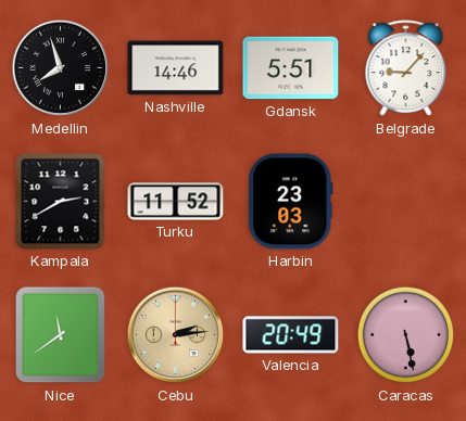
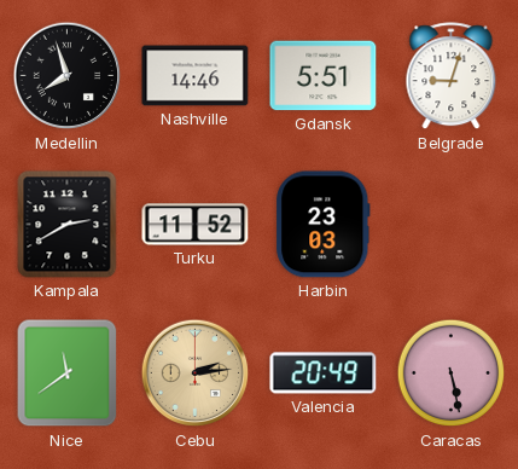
Belgrade: 9:07 -> 9:03
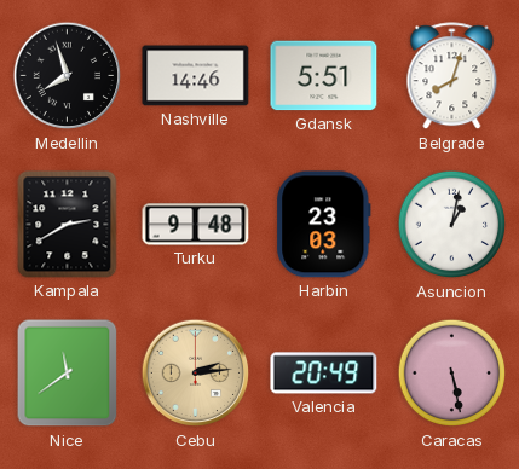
Belgrade: 9:03 -> 8:03
Turku: 11:52 -> 9:48
Asuncion: none -> 1:02
